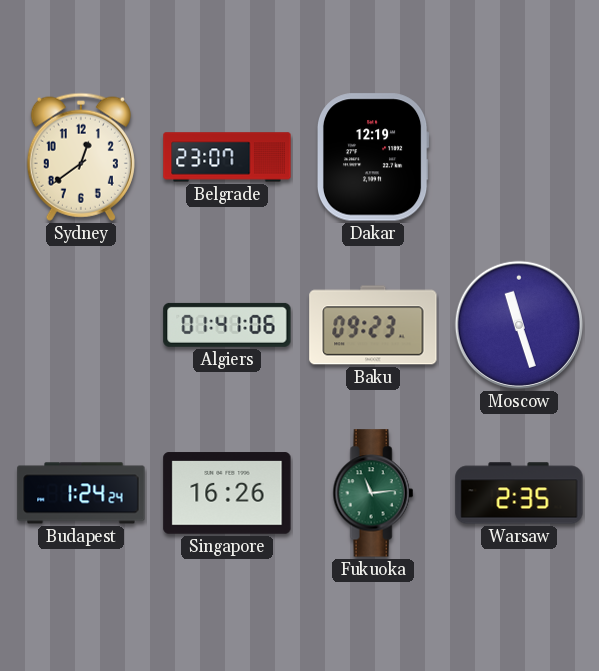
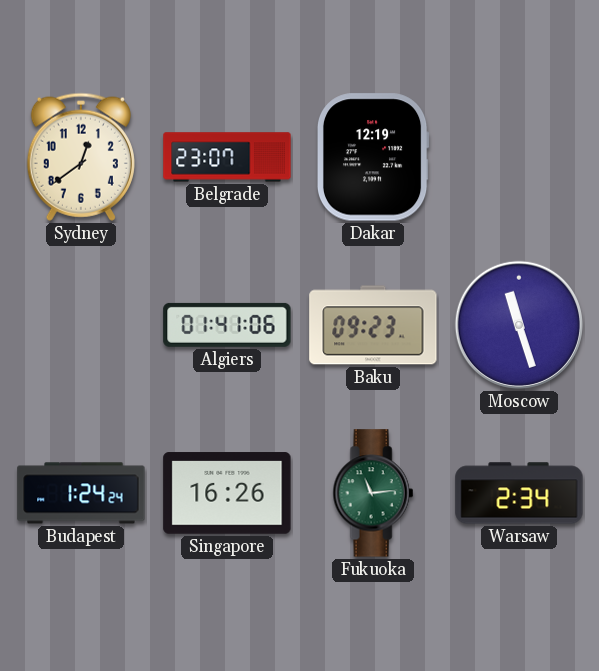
Warsaw: 2:35 -> 2:34
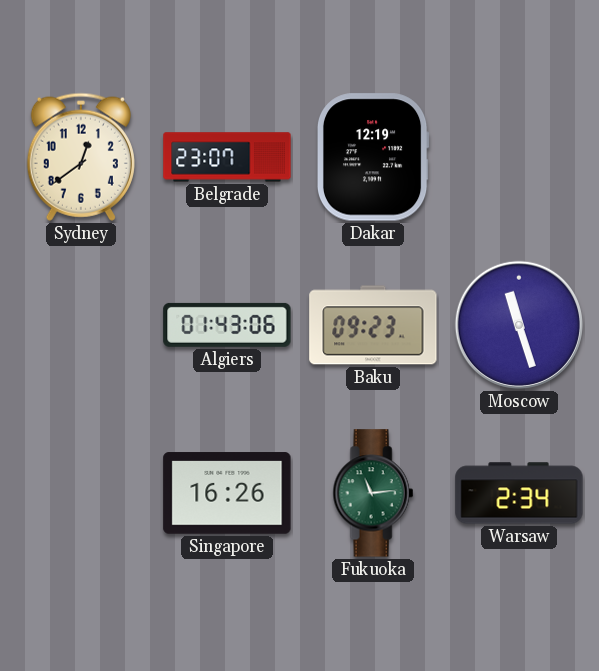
Algiers: 01:41 -> 01:43
Budapest: 1:24 -> none
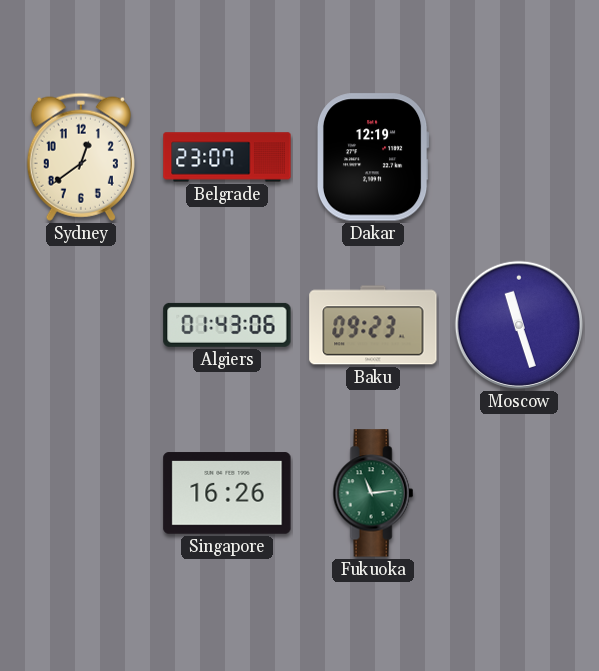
Warsaw: 2:34 -> none
